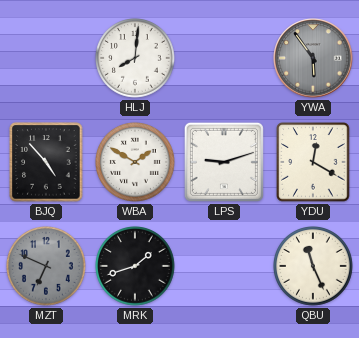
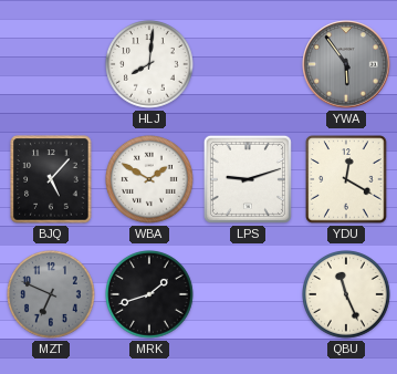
BJQ: 4:53 -> 5:07
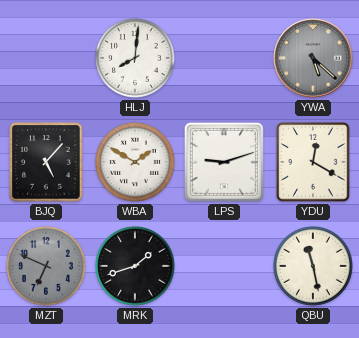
YWA: 5:54 -> 5:22
QBU: 11:26 -> 11:28
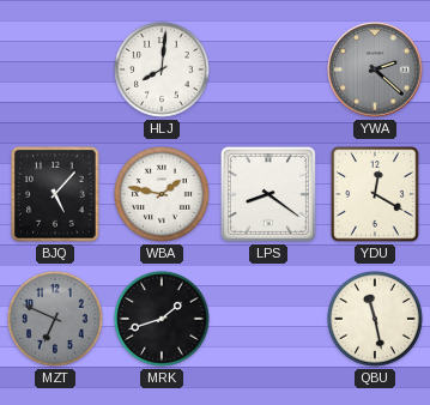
YWA: 5:22 -> 2:22
WBA: 1:50 -> 1:47
LPS: 9:12 -> 8:21
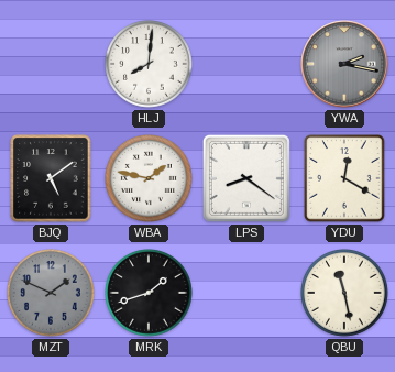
YWA: 2:22 -> 2:17
BJQ: 5:07 -> 5:09
MZT: 6:49 -> 1:49
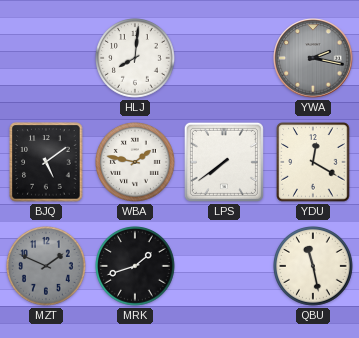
LPS: 8:21 -> 7:39
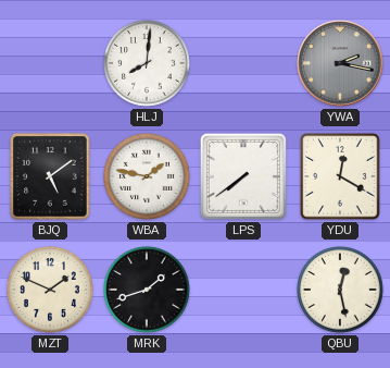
MZT dial: grey -> cream
QBU: 11:28 -> 12:28
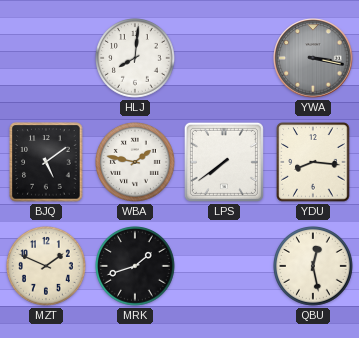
YWA: 2:17 -> 3:17
YDU: 12:20 -> 8:16
